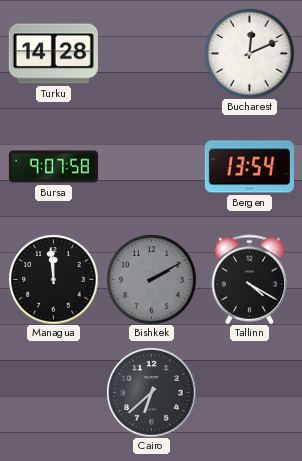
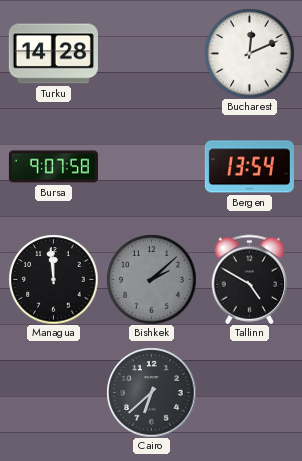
Bishkek: 2:10 -> 2:08
Tallinn: 4:20 -> 4:50
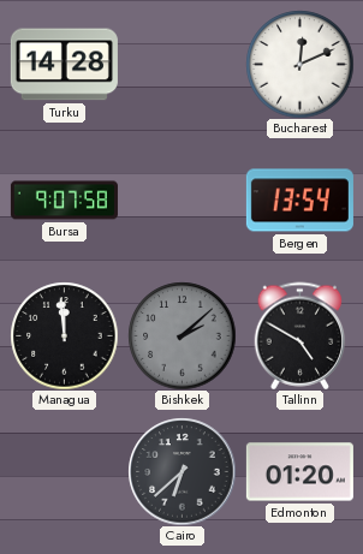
Edmonton: none -> 01:20
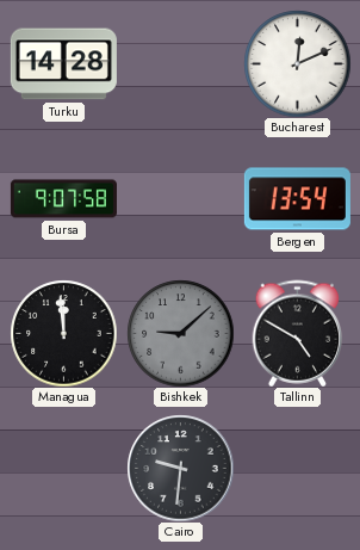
Bishkek: 2:08 -> 9:08
Cairo: 6:38 -> 9:31
Edmonton: 01:20 -> none
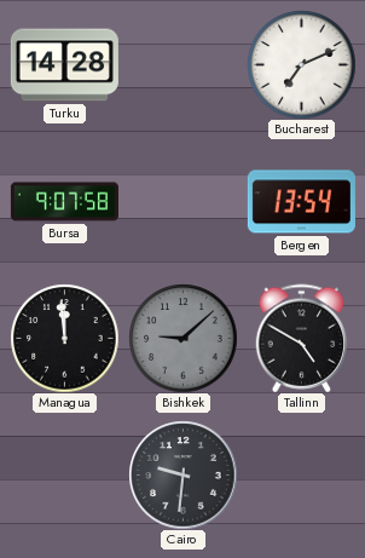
Bucharest: 12:11 -> 7:11
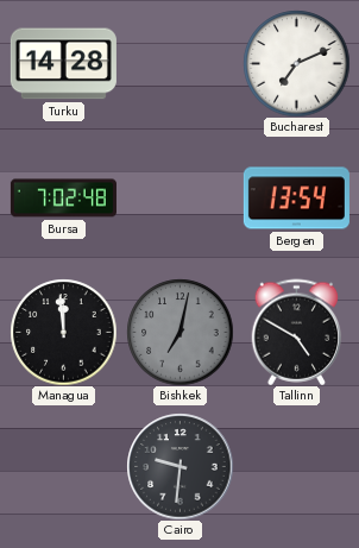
Bursa: 9:07 -> 7:02
Bishkek: 9:08 -> 7:02
